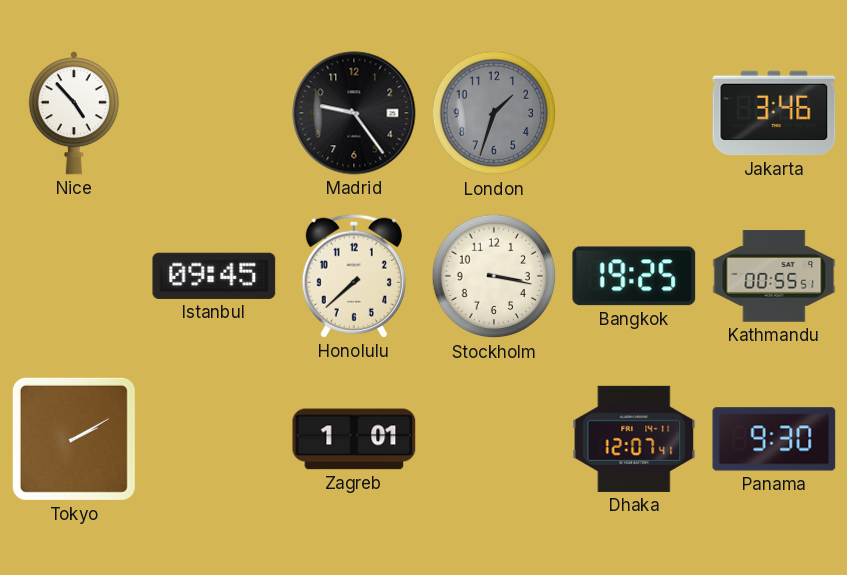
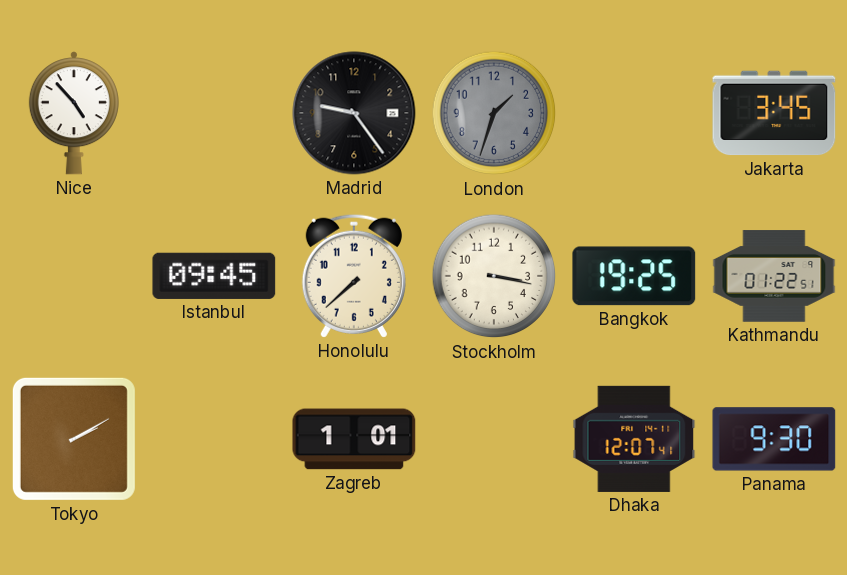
Jakarta: 3:46 -> 3:45
Kathmandu: 00:55 -> 01:22
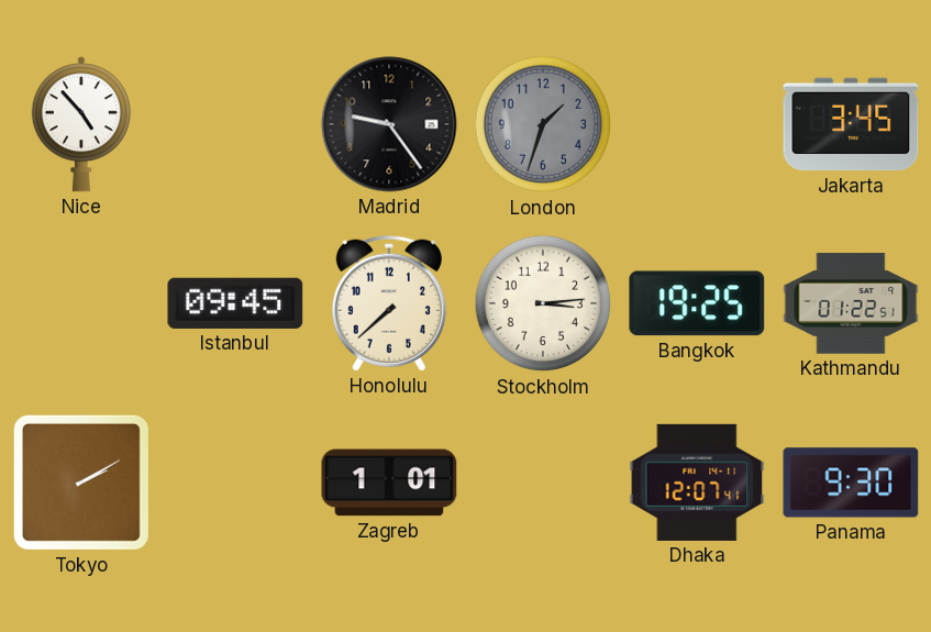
Stockholm: 3:17 -> 3:14
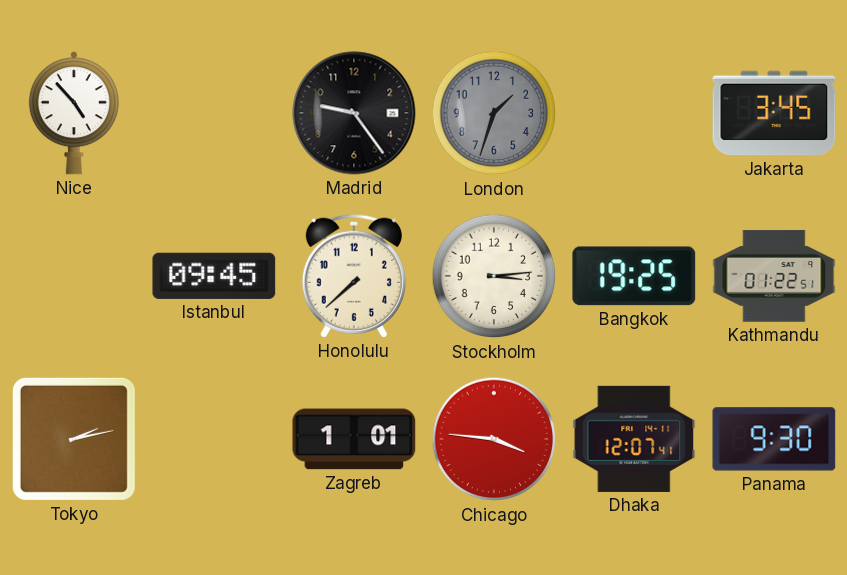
Tokyo: 2:10 -> 2:13
Chicago: none -> 3:46
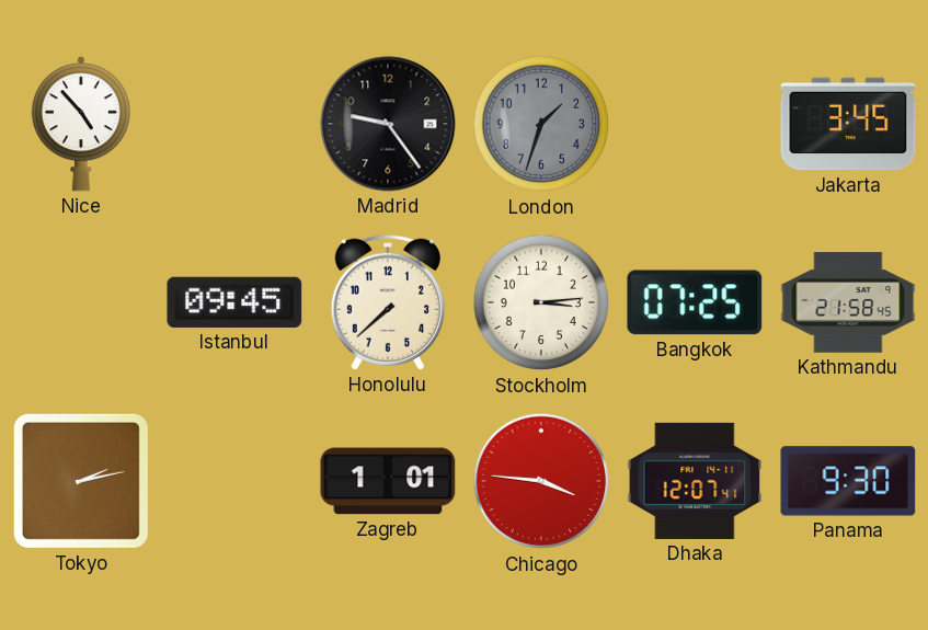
Bangkok: 19:25 -> 07:25
Kathmandu: 01:22 -> 21:58
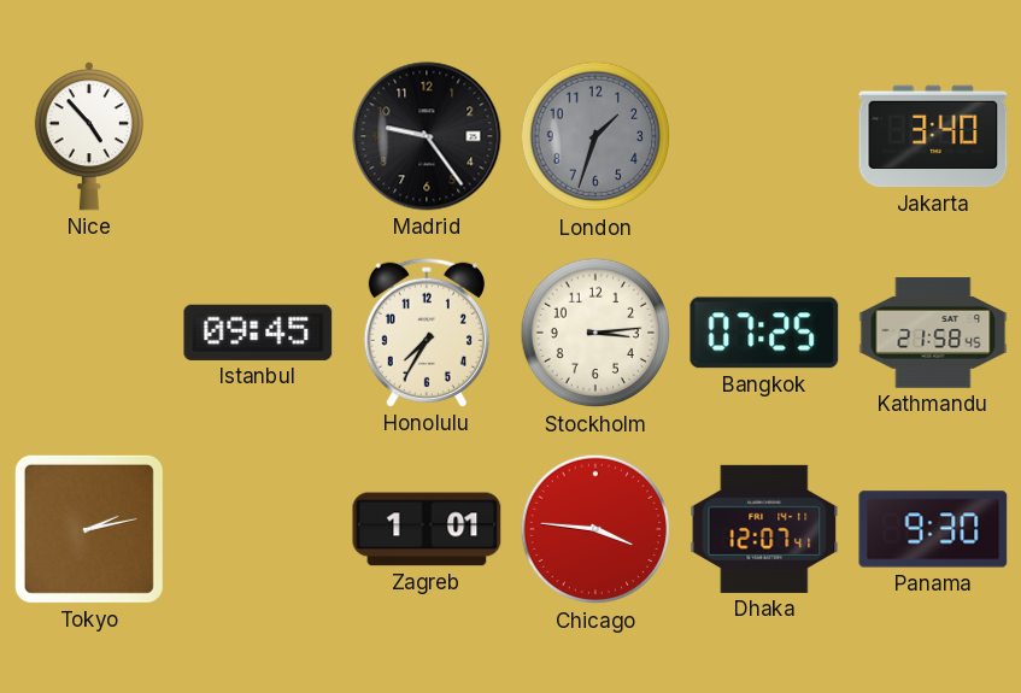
Jakarta: 3:45 -> 3:40
Honolulu: 7:38 -> 7:35
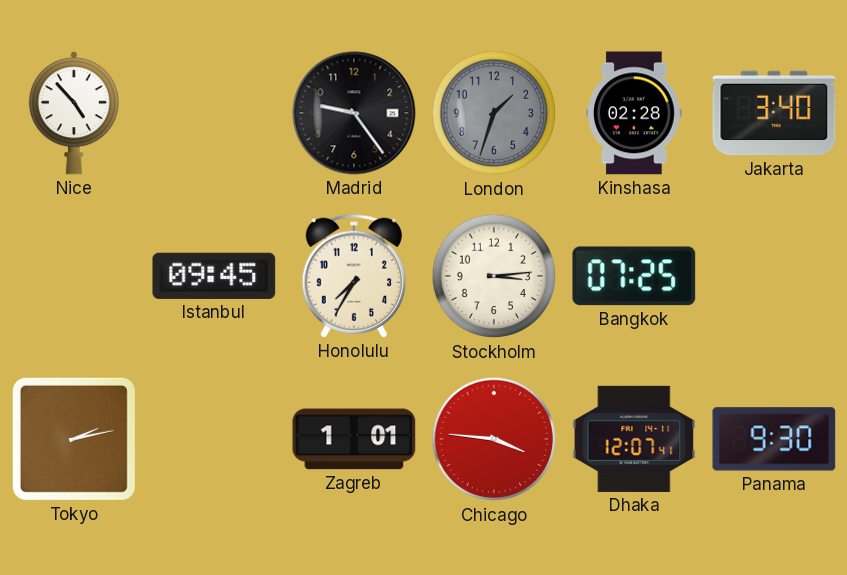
Kinshasa: none -> 02:28
Kathmandu: 21:58 -> none
